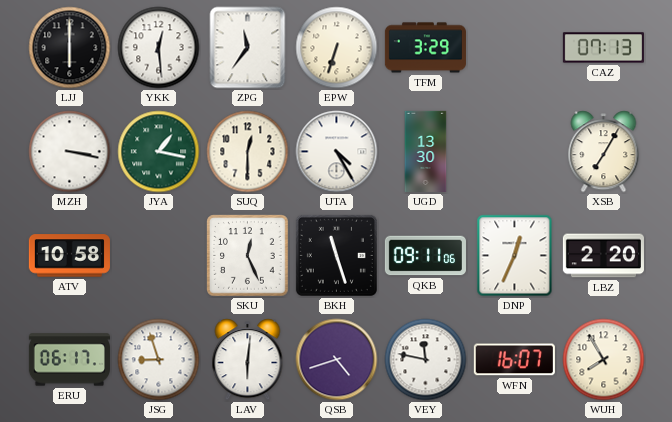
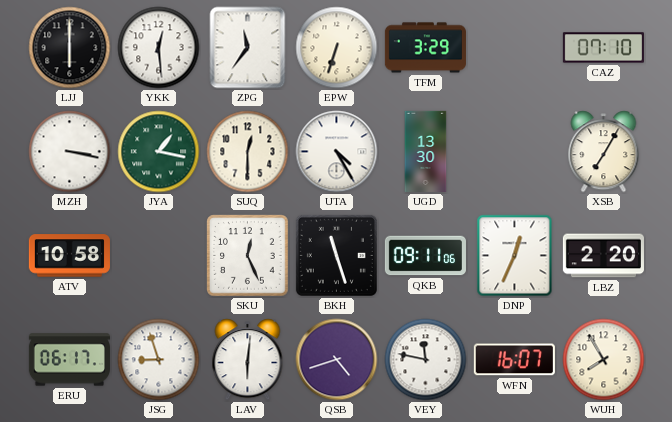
CAZ: 07:13 -> 07:10
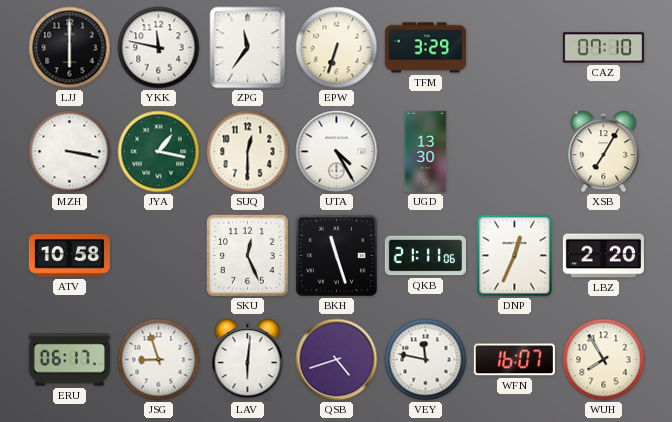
YKK: 12:29 -> 11:47
QKB: 09:11 -> 21:11
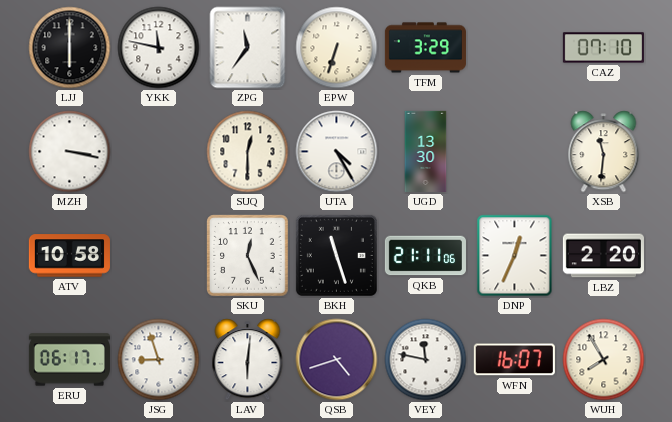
JYA: 1:17 -> none
XSB: 7:05 -> 11:31
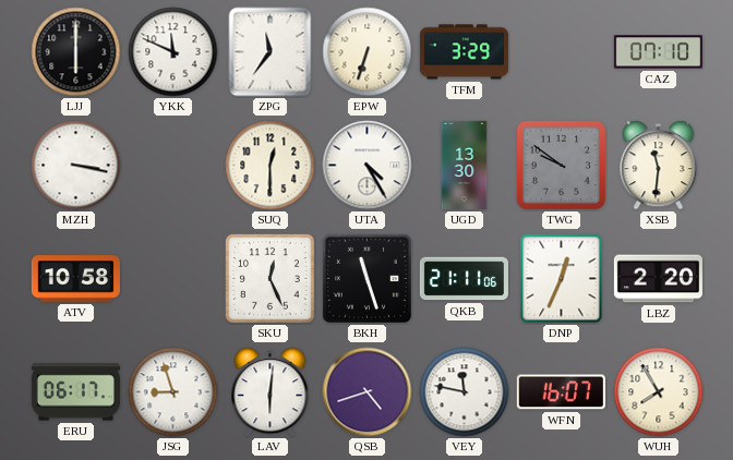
YKK: 11:47 -> 11:49
TWG: none -> 9:51
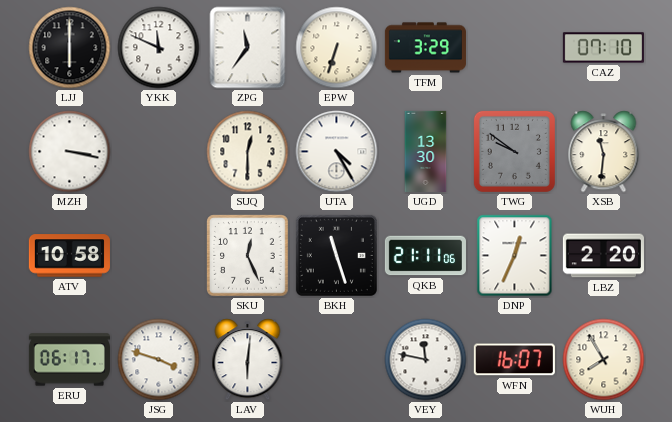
JSG: 8:57 -> 3:48
QSB: 4:42 -> none
